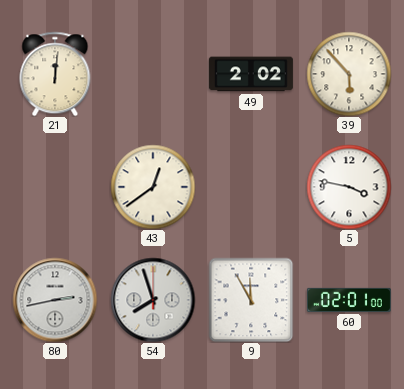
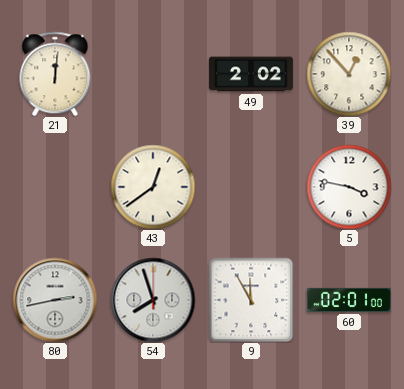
39: 5:53 -> 12:53
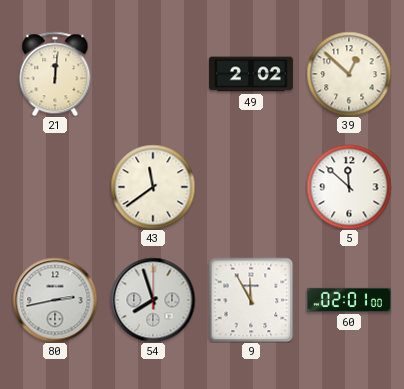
39: 12:53 -> 12:52
43: 12:39 -> 11:39
5: 3:47 -> 11:52
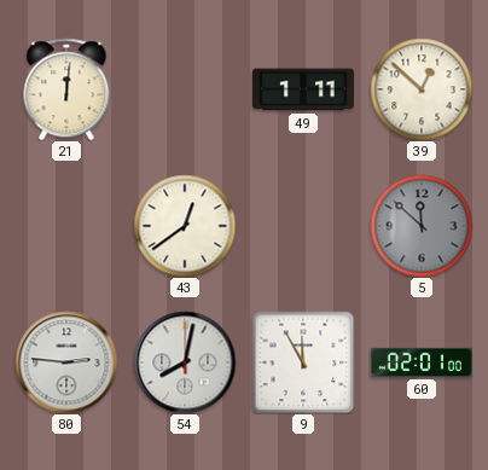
49: 2:02 -> 1:11
43: 11:39 -> 12:39
5 dial: white -> grey
80: 2:43 -> 2:46
54: 7:57 -> 8:02
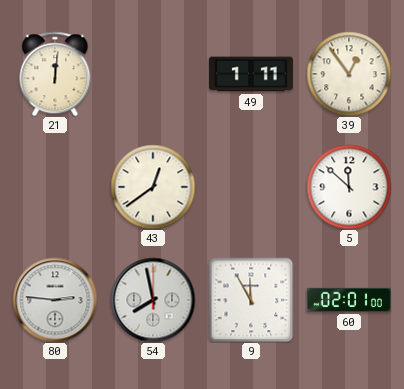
39: 12:52 -> 12:54
5 dial: grey -> white
54: 8:02 -> 7:58
